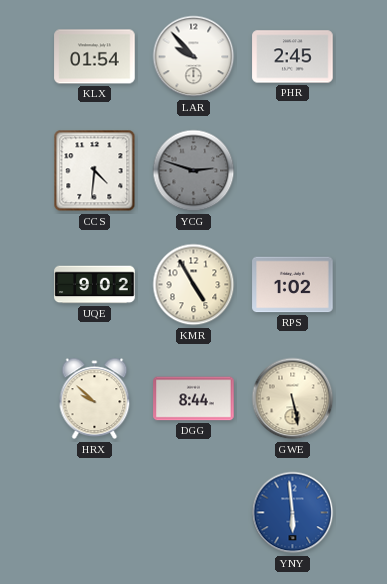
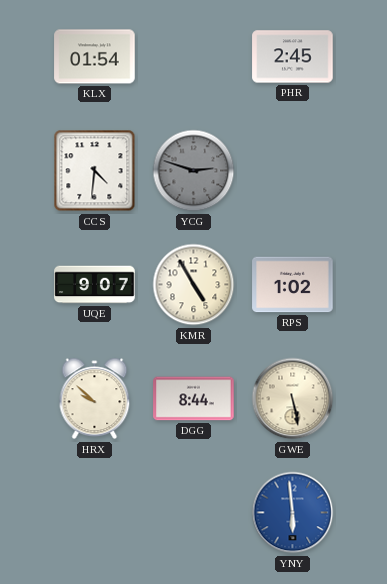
LAR: 9:53 -> none
UQE: 9:02 -> 9:07
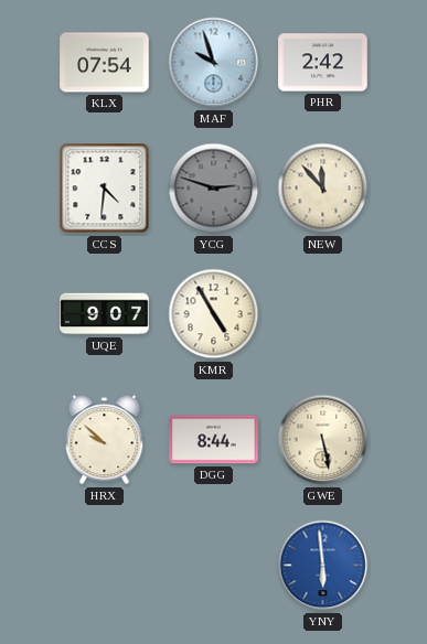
KLX: 01:54 -> 07:54
MAF: none -> 9:57
PHR: 2:45 -> 2:42
NEW: none -> 11:53
RPS: 1:02 -> none
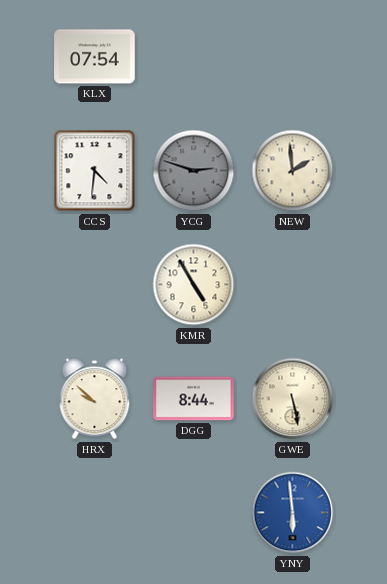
MAF: 9:57 -> none
PHR: 2:42 -> none
NEW: 11:53 -> 1:59
UQE: 9:07 -> none
